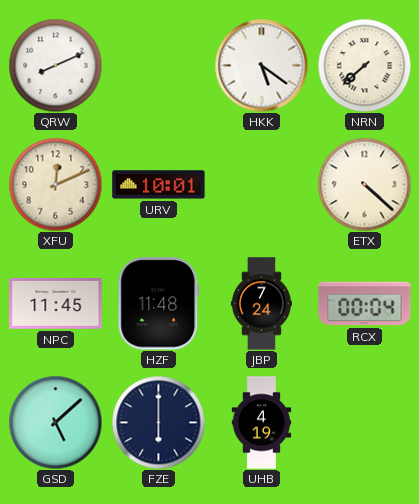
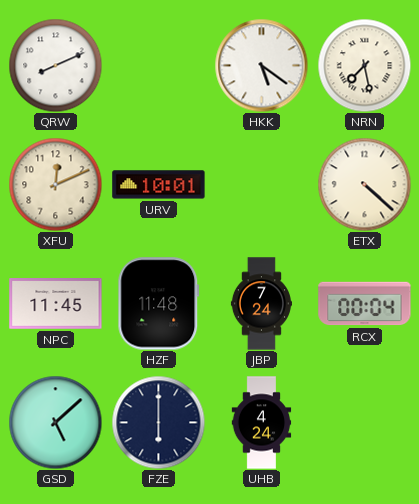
NRN: 7:38 -> 7:28
UHB: 4:19 -> 4:24
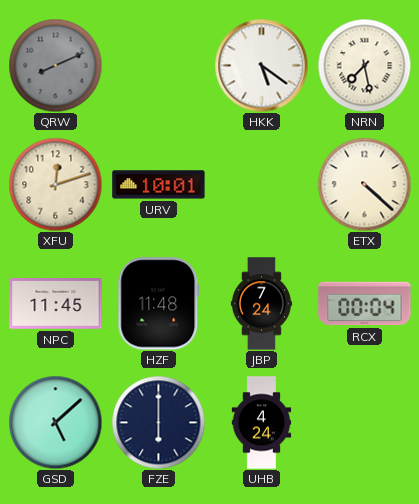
QRW dial: white -> grey
XFU: 12:11 -> 12:12
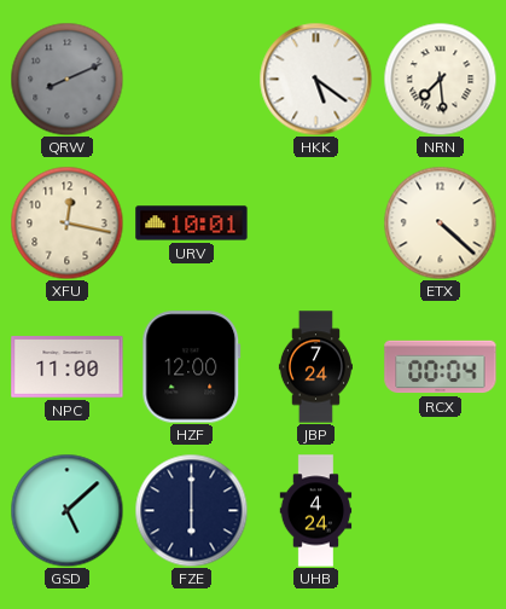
NRN: 7:28 -> 7:29
XFU: 12:12 -> 12:17
NPC: 11:45 -> 11:00
HZF: 11:48 -> 12:00
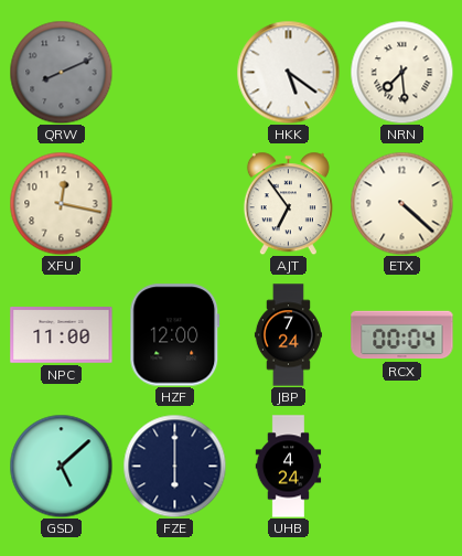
URV: 10:01 -> none
AJT: none -> 6:54
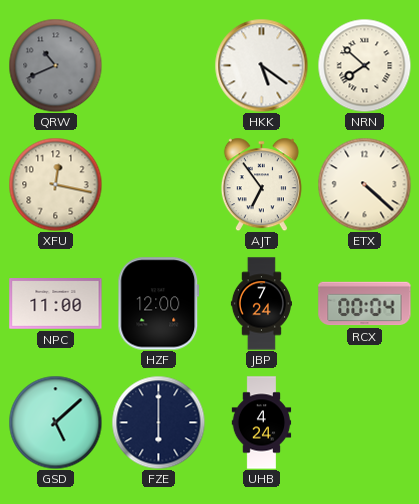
QRW: 8:11 -> 10:41
NRN: 7:29 -> 7:52
